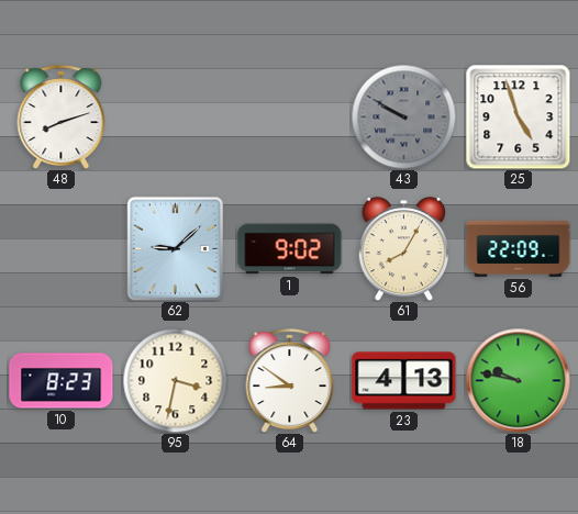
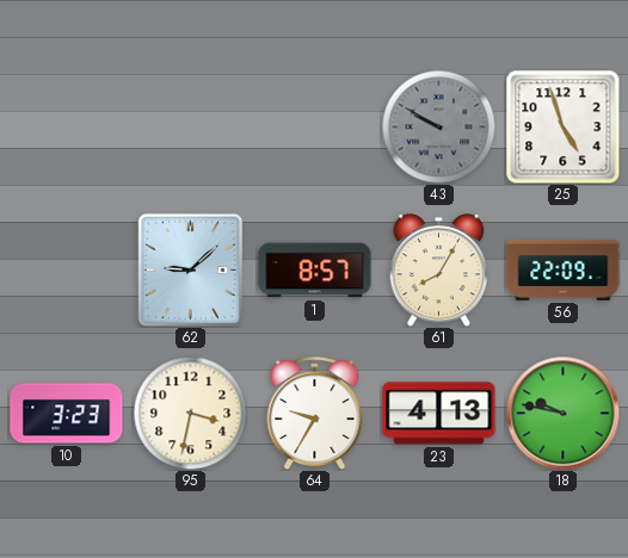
48: 8:12 -> none
1: 9:02 -> 8:57
10: 8:23 -> 3:23
64: 8:51 -> 9:35
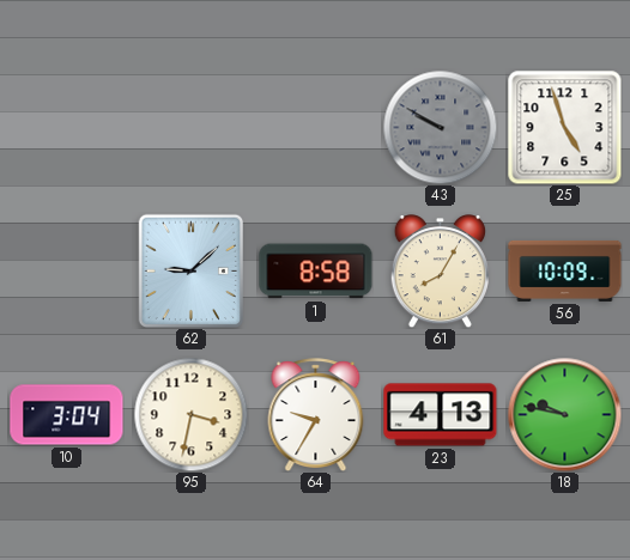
1: 8:57 -> 8:58
56: 22:09 -> 10:09
10: 3:23 -> 3:04
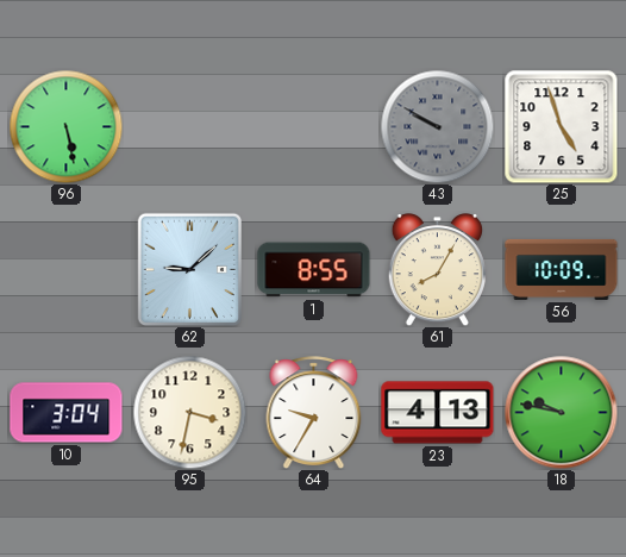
96: none -> 5:28
1: 8:58 -> 8:55
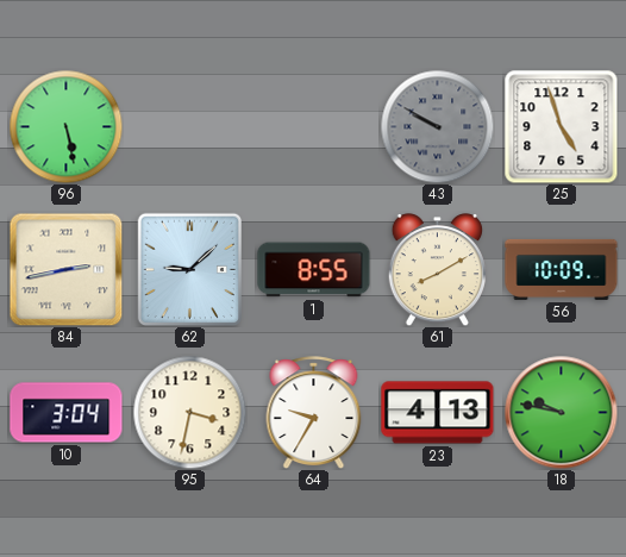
84: none -> 2:43
61: 8:05 -> 8:10
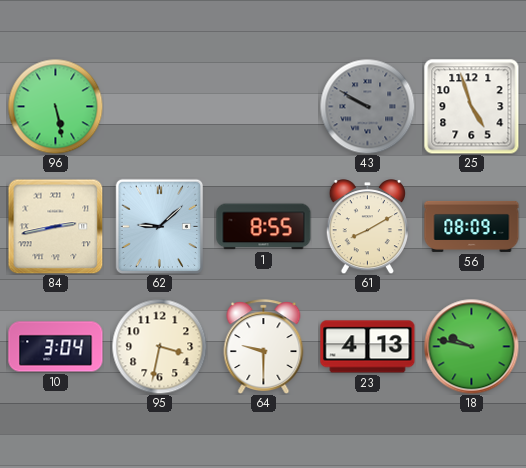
56: 10:09 -> 08:09
64: 9:35 -> 9:30
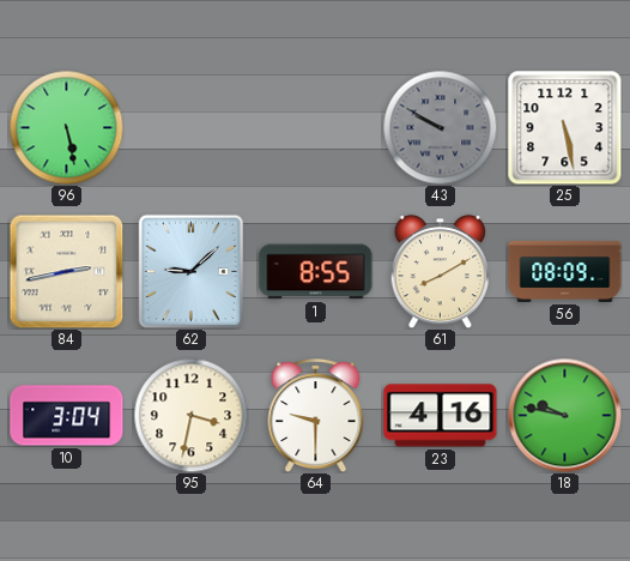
25: 4:57 -> 5:28
23: 4:13 -> 4:16
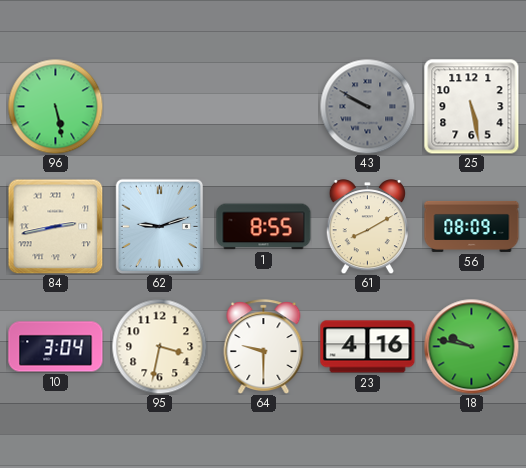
62: 9:08 -> 9:12
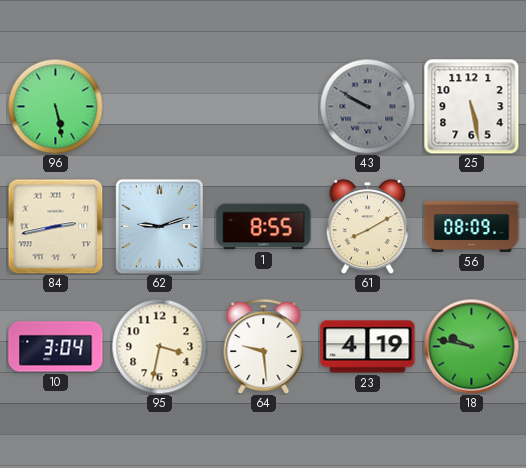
64: 9:30 -> 9:29
23: 4:16 -> 4:19
